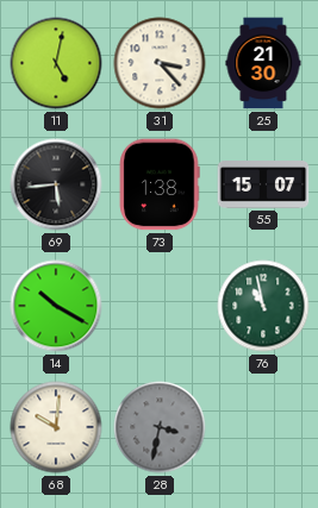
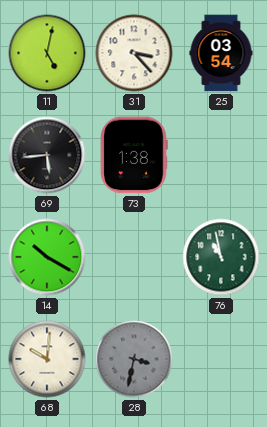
25: 21:30 -> 03:54
55: 15:07 -> none
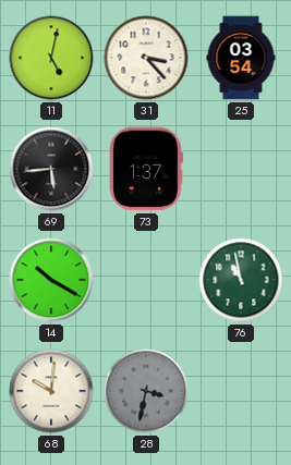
73: 1:38 -> 1:37
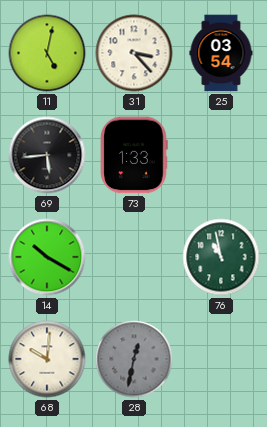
73: 1:37 -> 1:33
28: 3:32 -> 12:32
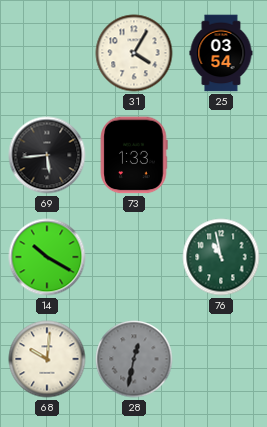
11: 5:02 -> none
31: 3:23 -> 4:05
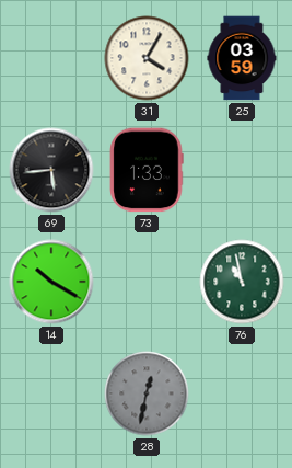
25: 03:54 -> 03:59
68: 10:01 -> none
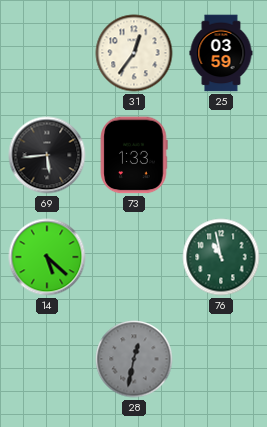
31: 4:05 -> 12:36
14: 10:20 -> 5:22
